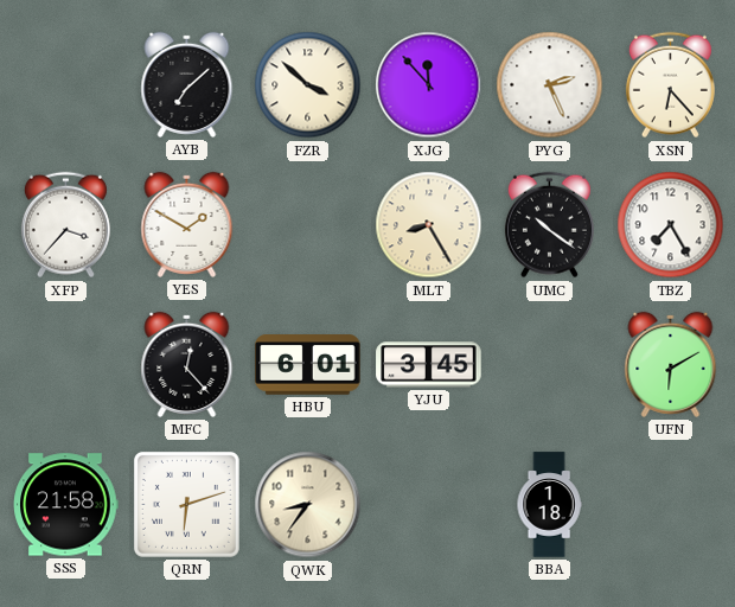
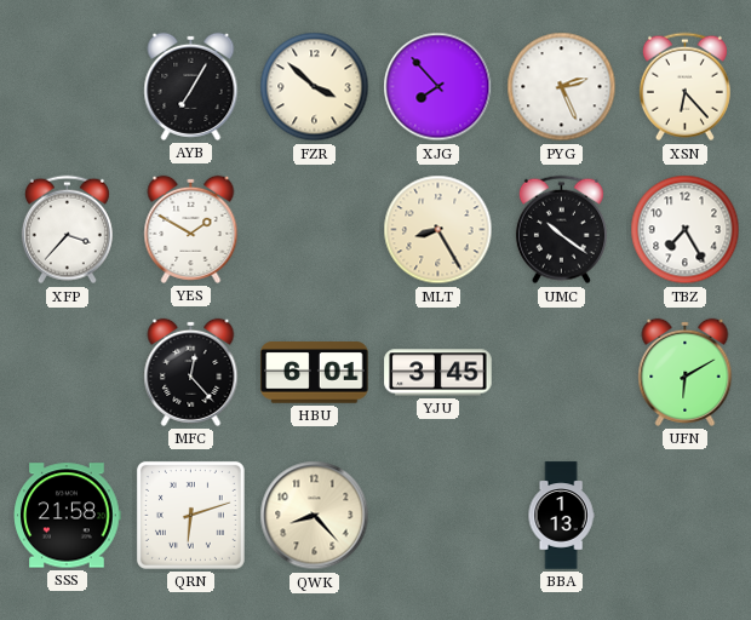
AYB: 7:08 -> 7:05
XJG: 11:53 -> 7:53
QWK: 8:36 -> 8:23
BBA: 1:18 -> 1:13
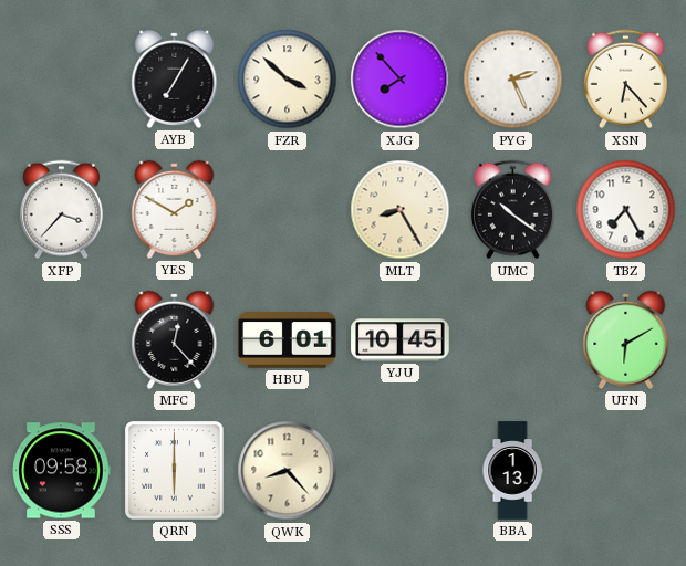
YJU: 3:45 -> 10:45
SSS: 21:58 -> 09:58
QRN: 6:12 -> 6:00
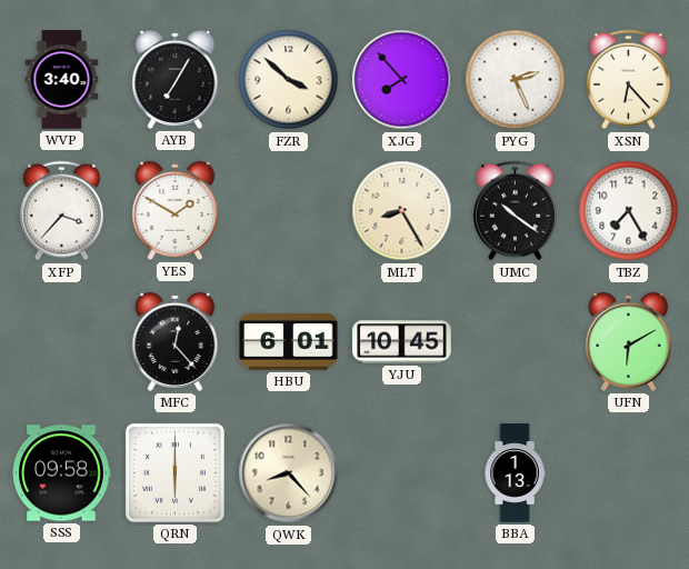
WVP: none -> 3:40
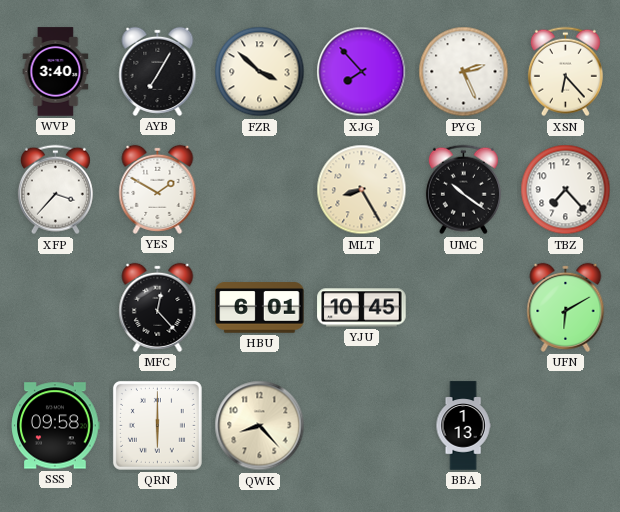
TBZ: 7:25 -> 7:23
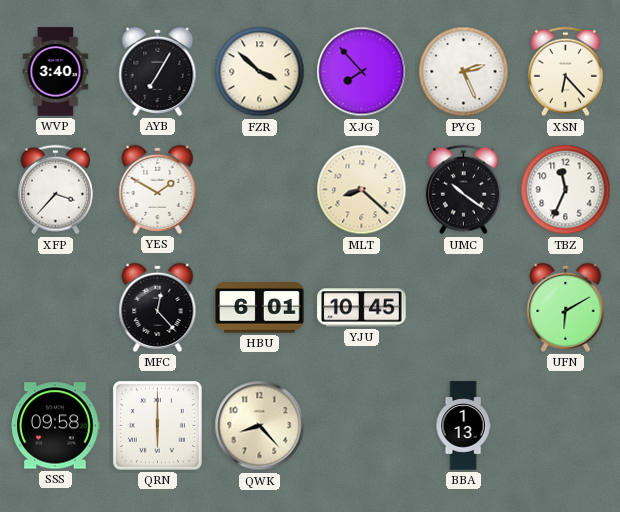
MLT: 8:25 -> 8:22
TBZ: 7:23 -> 11:34
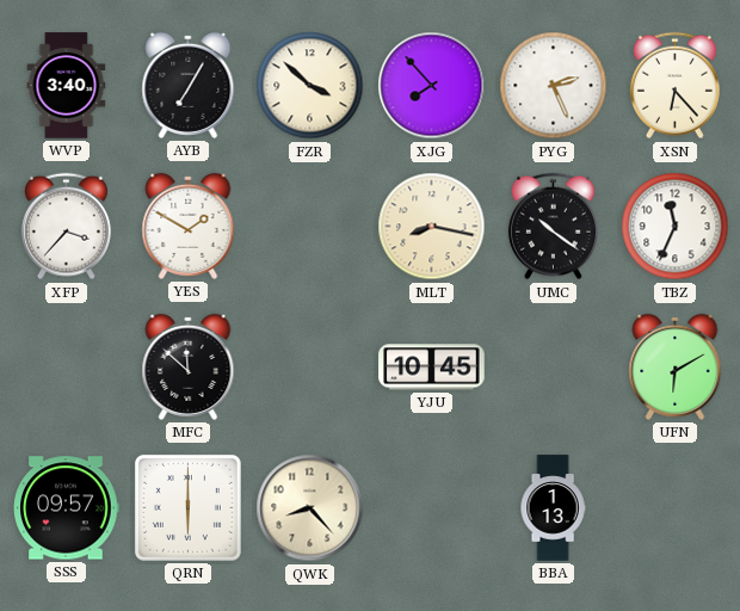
MLT: 8:22 -> 8:17
MFC: 12:23 -> 11:52
HBU: 6:01 -> none
SSS: 09:58 -> 09:57
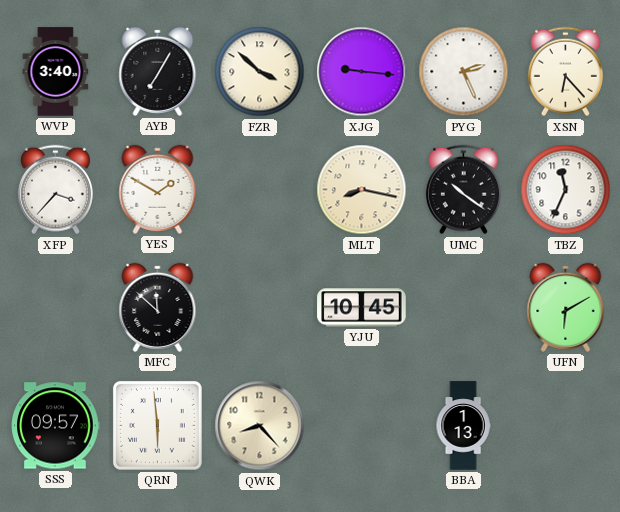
XJG: 7:53 -> 9:16
QRN: 6:00 -> 5:59
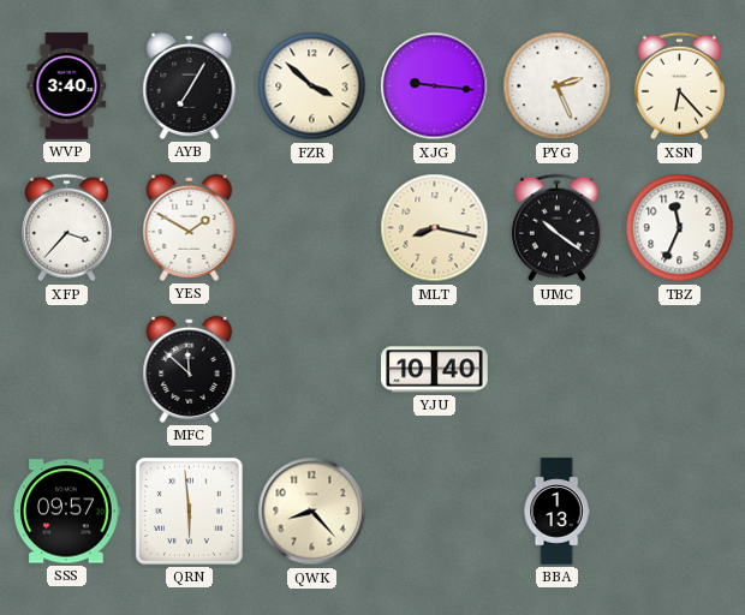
YJU: 10:45 -> 10:40
UFN: 6:10 -> none
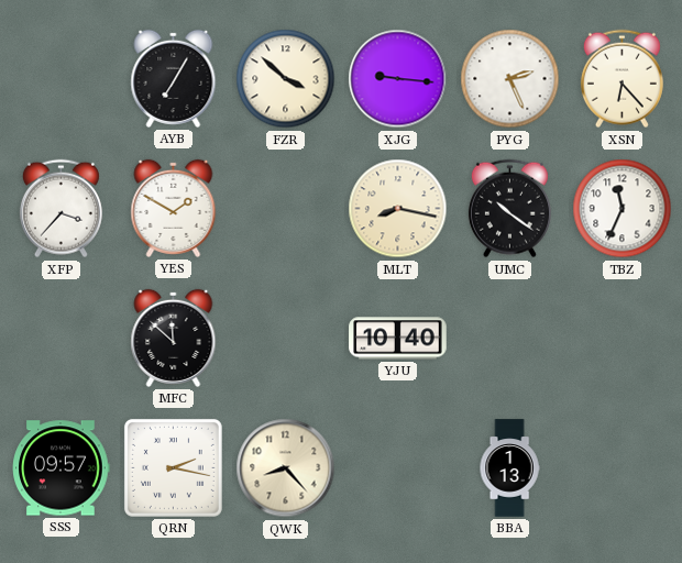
WVP: 3:40 -> none
QRN: 5:59 -> 2:17
